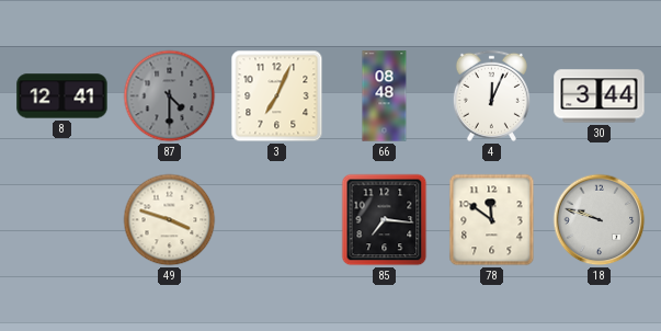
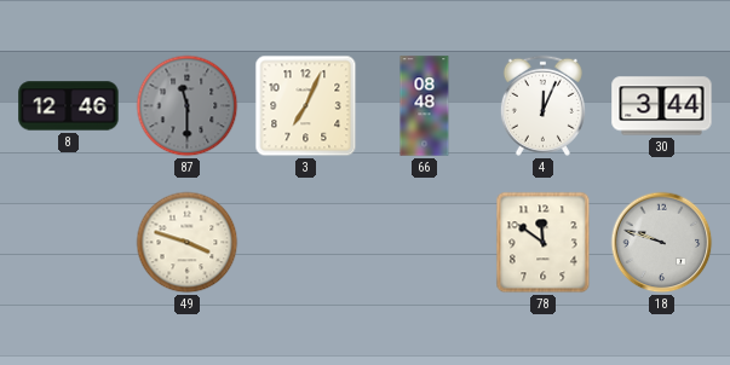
8: 12:41 -> 12:46
87: 4:30 -> 11:30
85: 7:16 -> none
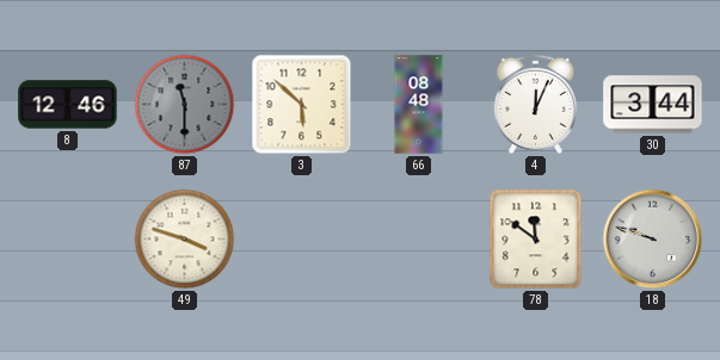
3: 7:04 -> 5:52
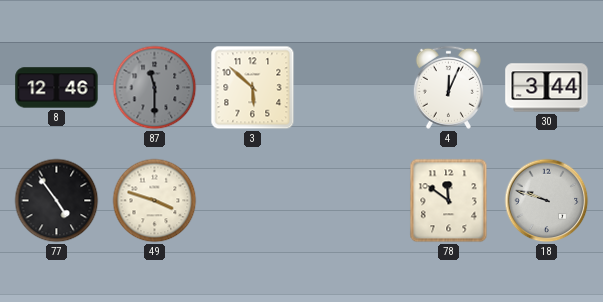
66: 08:48 -> none
77: none -> 4:54
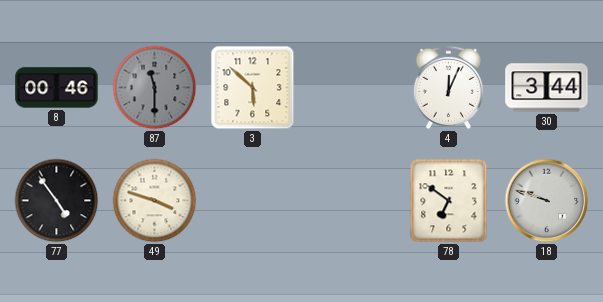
8: 12:46 -> 00:46
78: 11:51 -> 6:51
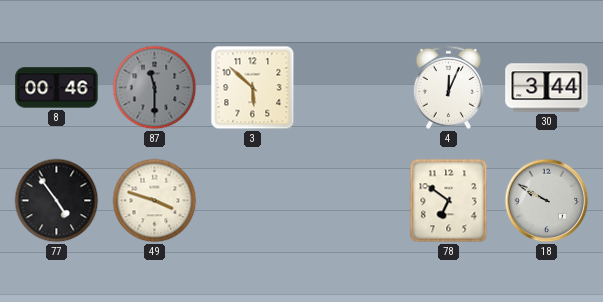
18: 9:48 -> 9:50
